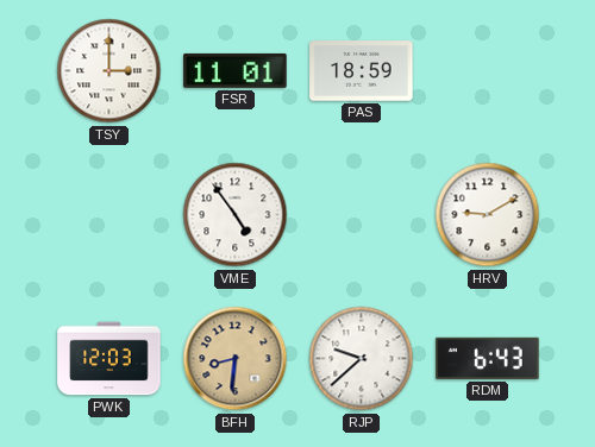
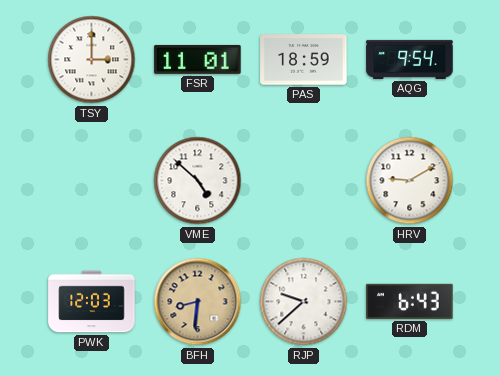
AQG: none -> 9:54
VME: 4:54 -> 4:52
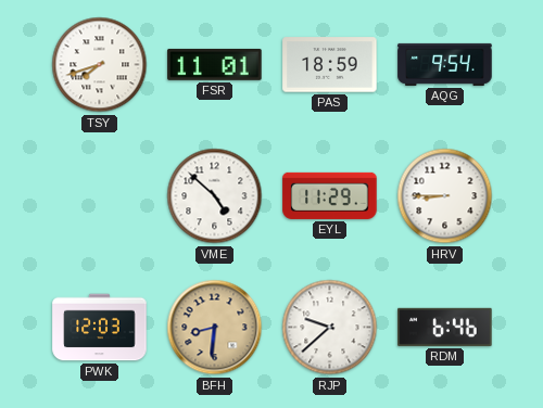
TSY: 3:00 -> 7:42
EYL: none -> 11:29
HRV: 9:10 -> 8:45
RDM: 6:43 -> 6:46
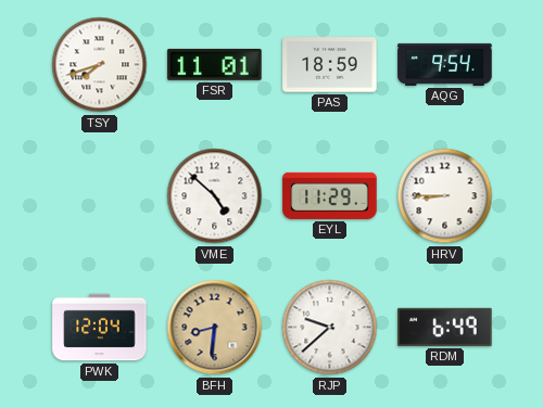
PWK: 12:03 -> 12:04
RDM: 6:46 -> 6:49
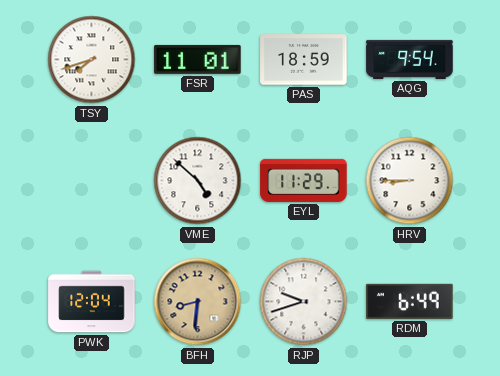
RJP: 9:38 -> 9:42
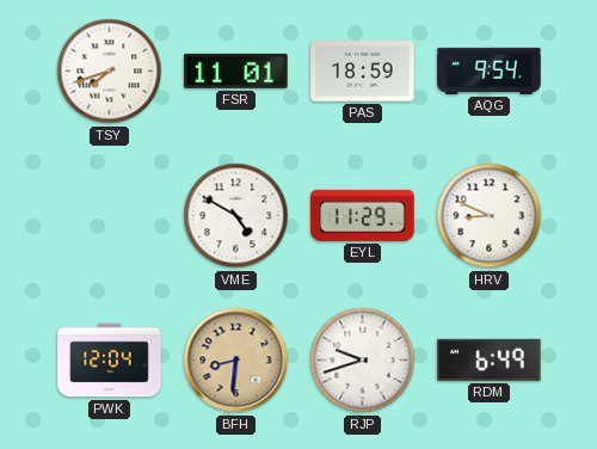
VME: 4:52 -> 4:50
HRV: 8:45 -> 8:49
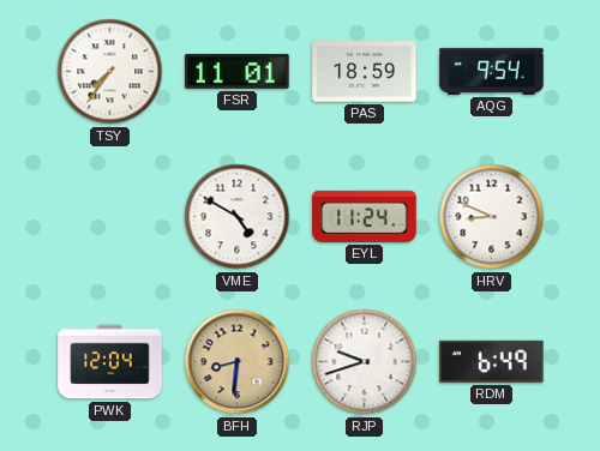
TSY: 7:42 -> 7:36
EYL: 11:29 -> 11:24
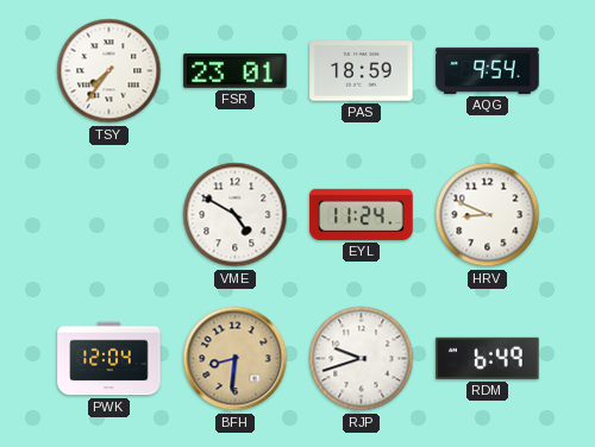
FSR: 11:01 -> 23:01
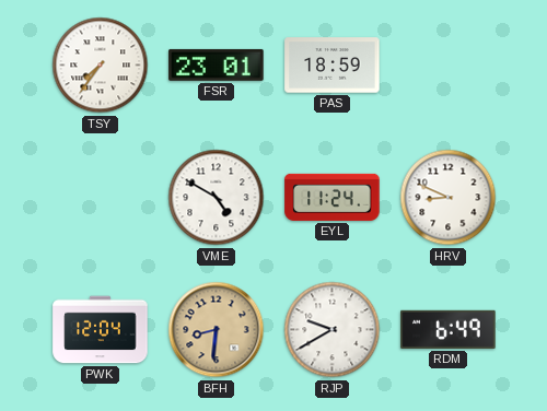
AQG: 9:54 -> none
RJP: 9:42 -> 9:40
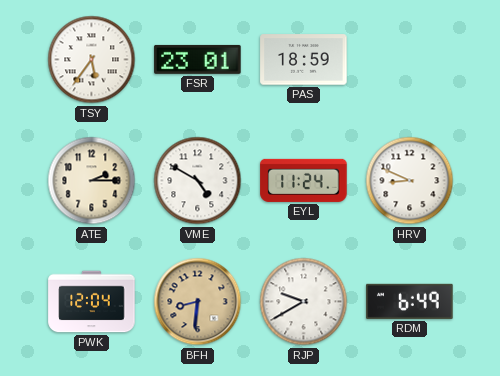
TSY: 7:36 -> 5:36
ATE: none -> 2:15
